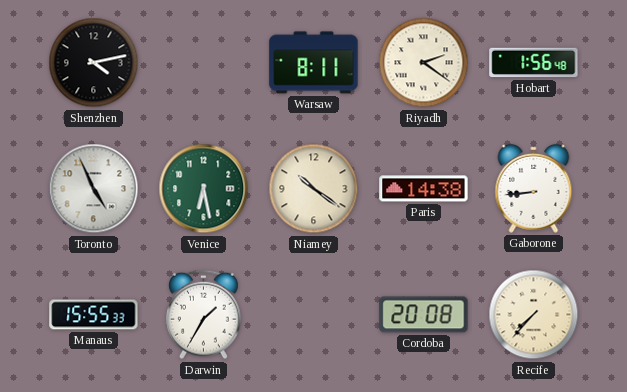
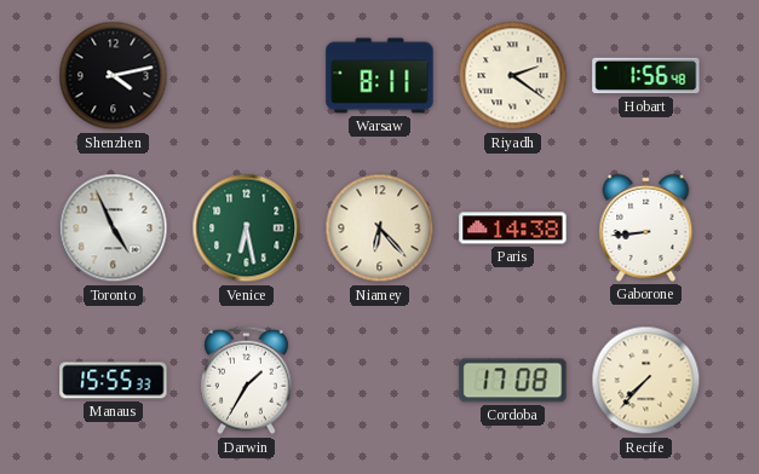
Niamey: 10:21 -> 6:23
Cordoba: 20:08 -> 17:08
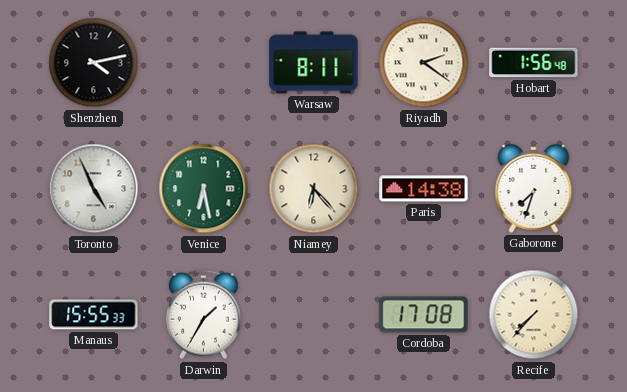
Gaborone: 8:44 -> 7:33
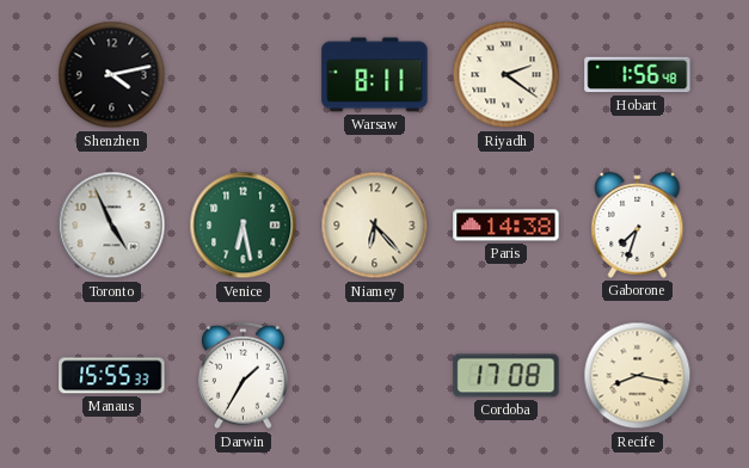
Recife: 7:37 -> 8:17
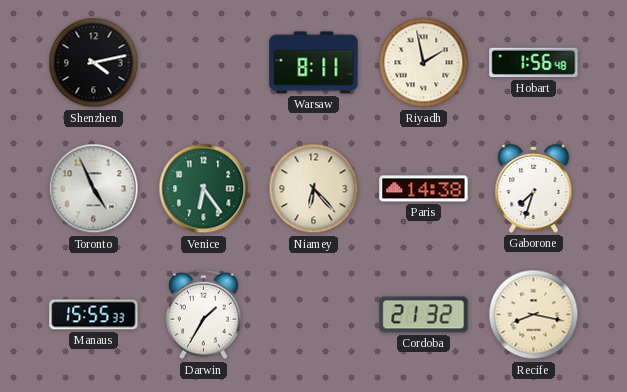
Riyadh: 2:21 -> 1:58
Venice: 6:28 -> 6:24
Cordoba: 17:08 -> 21:32
